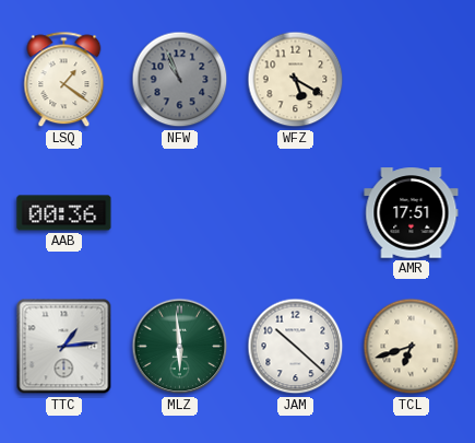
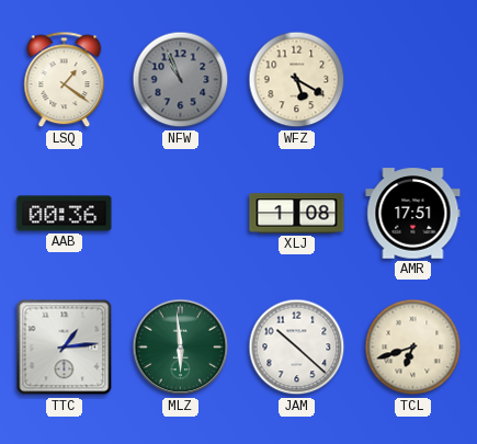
XLJ: none -> 1:08
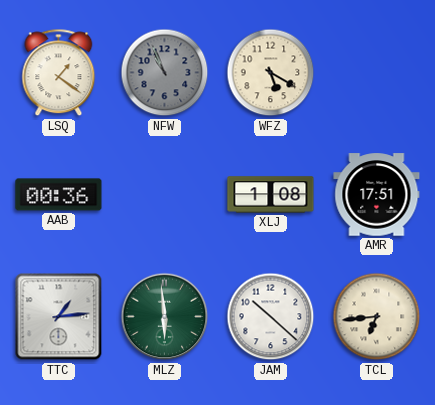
TCL: 6:42 -> 6:44
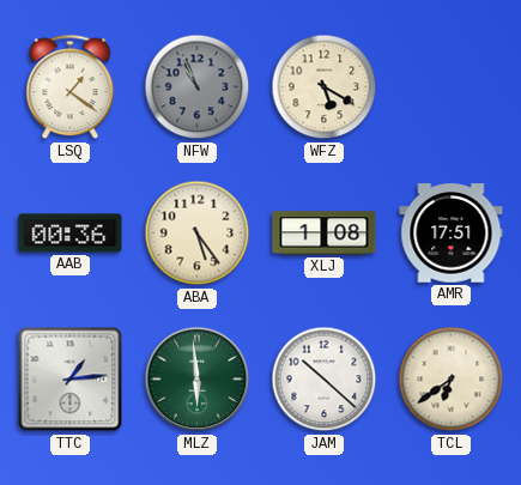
ABA: none -> 5:24
TCL: 6:44 -> 6:39
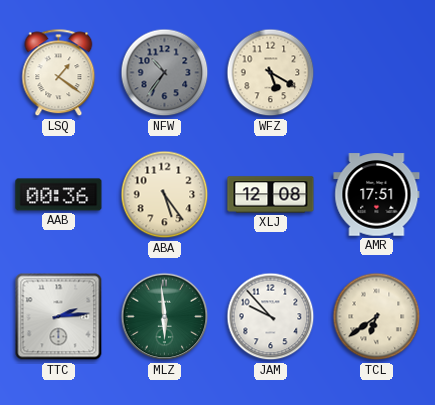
NFW: 10:56 -> 10:36
XLJ: 1:08 -> 12:08
TTC: 1:14 -> 2:14
JAM: 10:22 -> 9:53
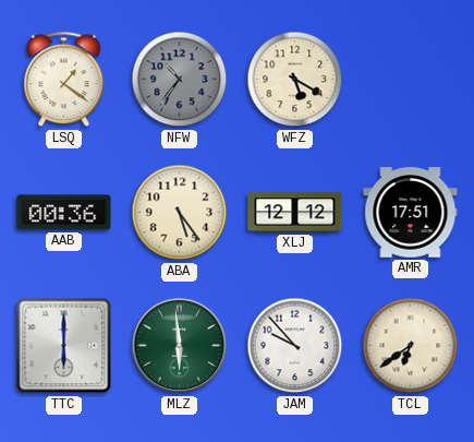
XLJ: 12:08 -> 12:12
TTC: 2:14 -> 6:00
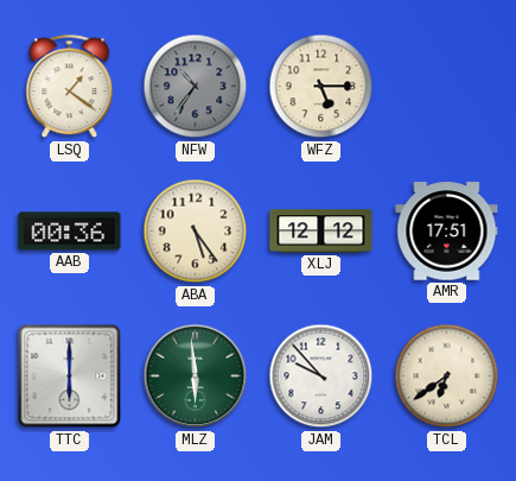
WFZ: 5:20 -> 5:15
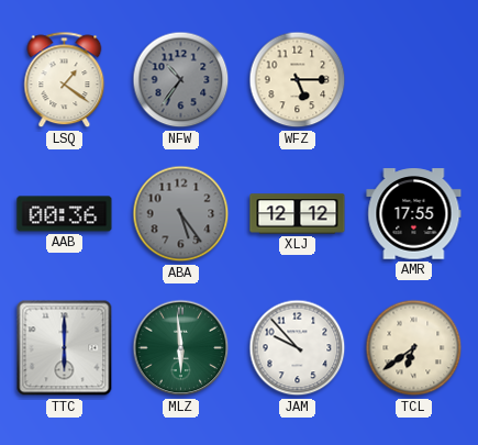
ABA dial: cream -> grey
AMR: 17:51 -> 17:55
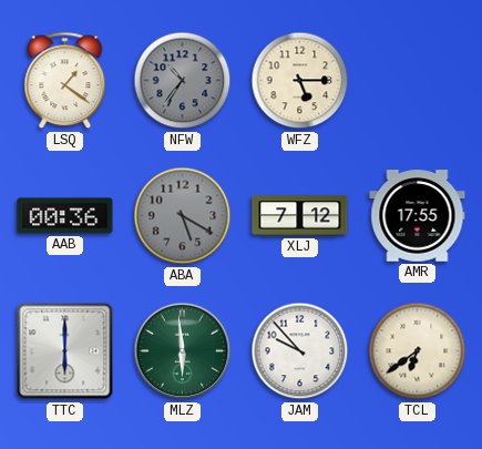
ABA: 5:24 -> 5:20
XLJ: 12:12 -> 7:12
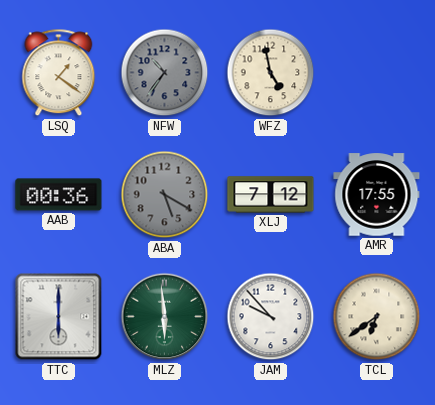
WFZ: 5:15 -> 4:58
